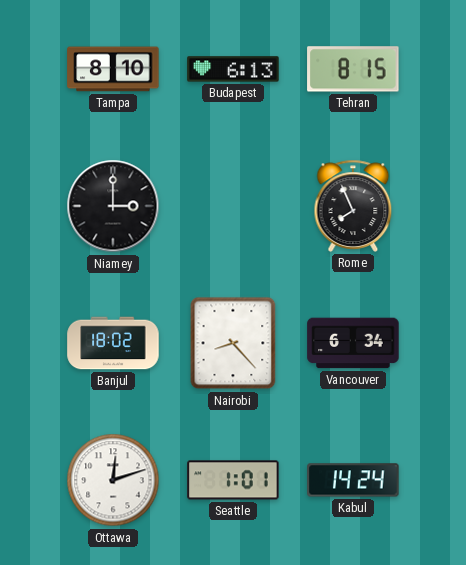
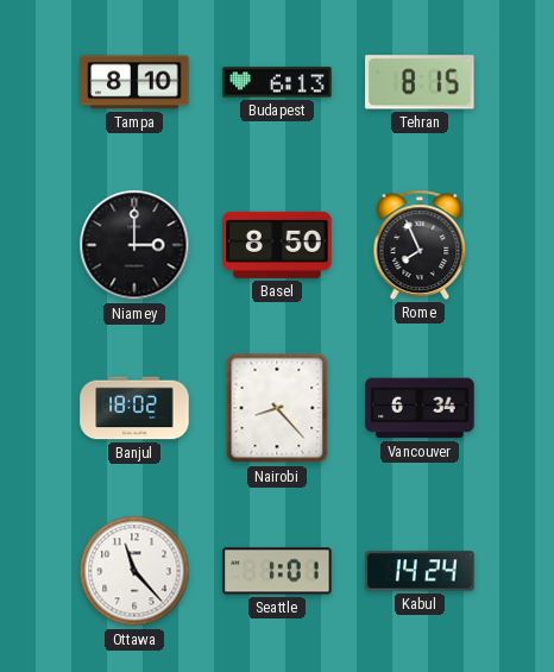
Basel: none -> 8:50
Ottawa: 12:12 -> 11:23
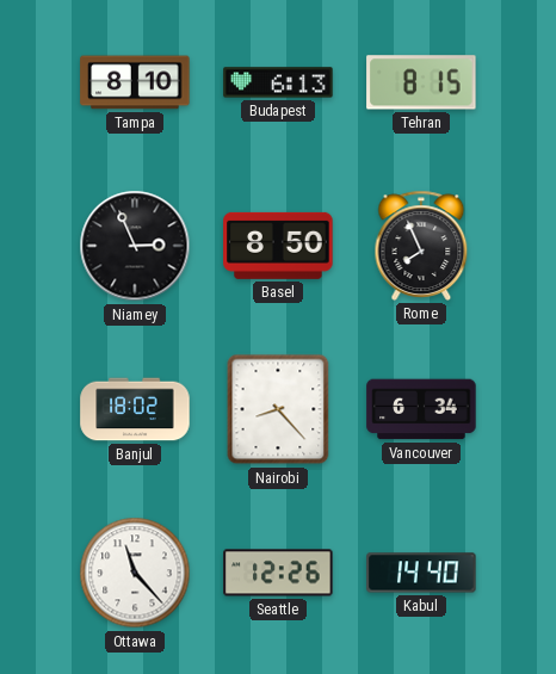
Niamey: 3:00 -> 2:56
Seattle: 1:01 -> 12:26
Kabul: 14:24 -> 14:40
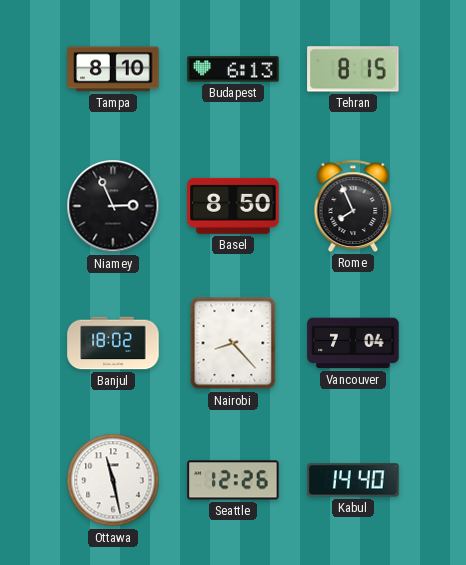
Vancouver: 6:34 -> 7:04
Ottawa: 11:23 -> 11:28
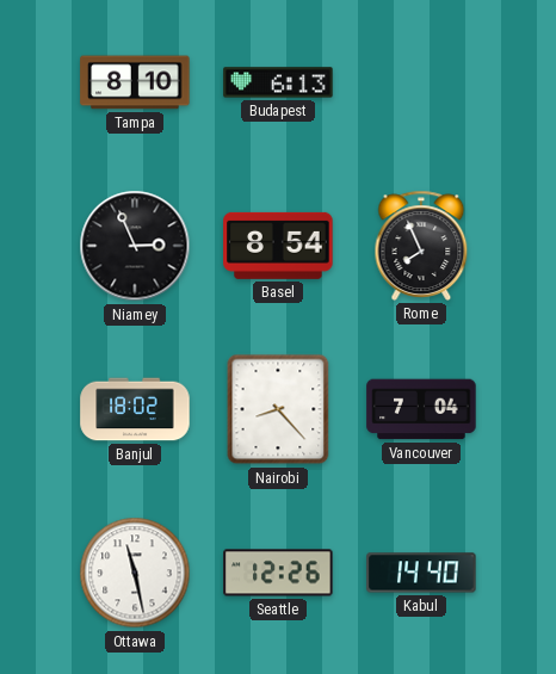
Tehran: 8:15 -> none
Basel: 8:50 -> 8:54
